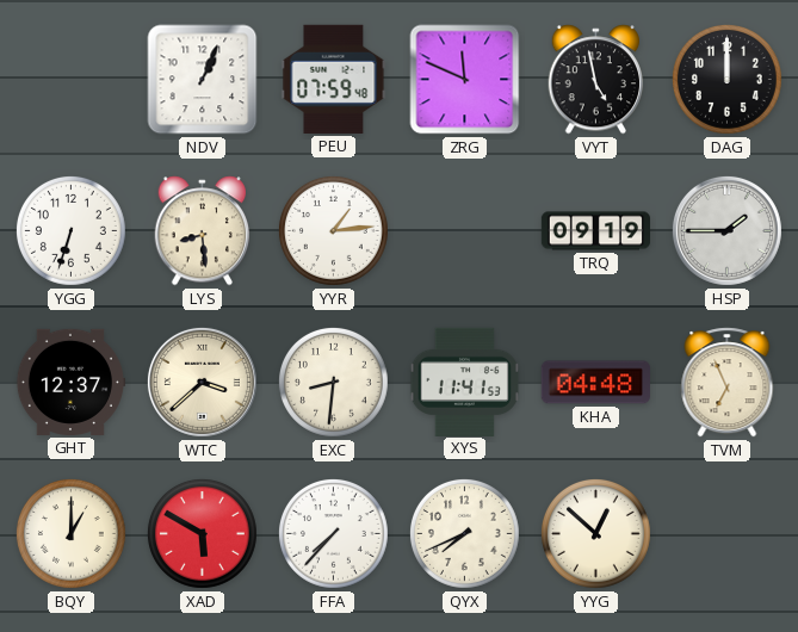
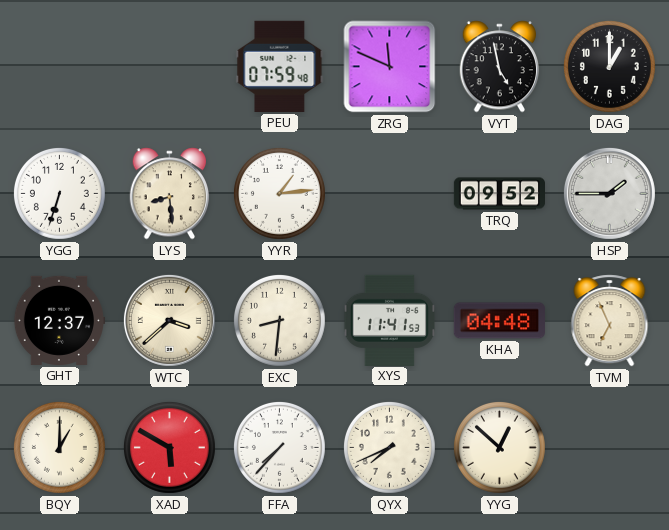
NDV: 1:04 -> none
DAG: 12:00 -> 1:00
TRQ: 09:19 -> 09:52
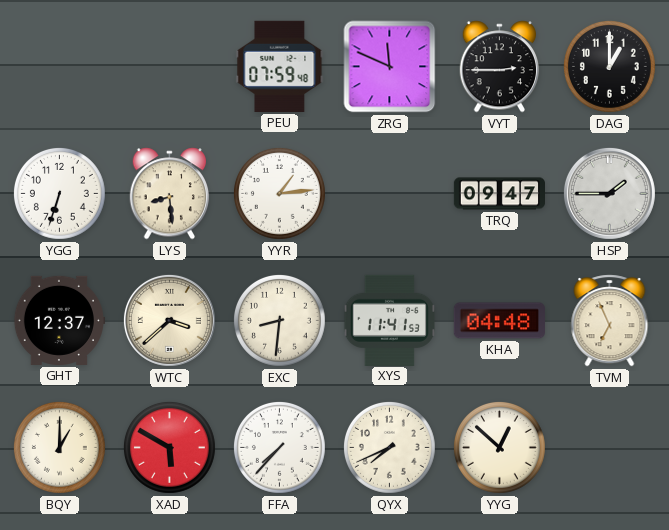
VYT: 4:58 -> 2:45
TRQ: 09:52 -> 09:47
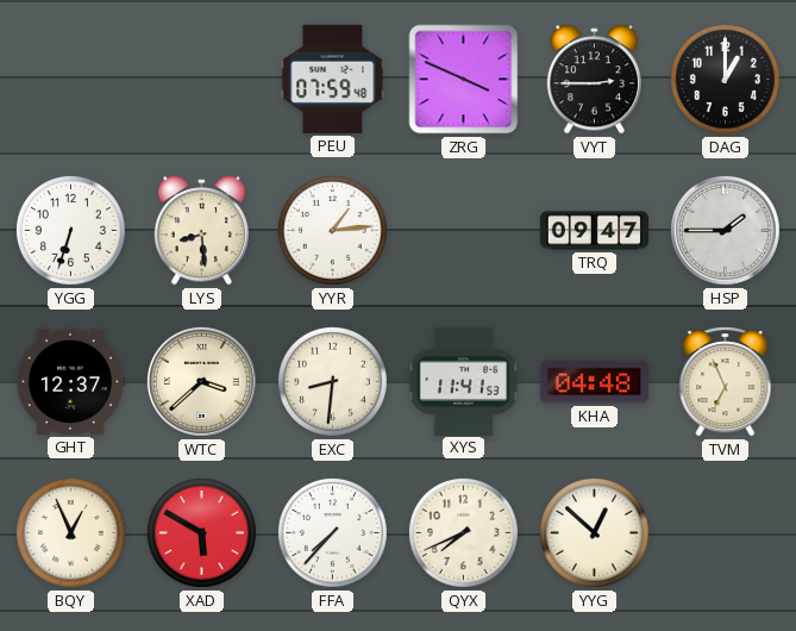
ZRG: 11:49 -> 3:49
BQY: 1:00 -> 12:56
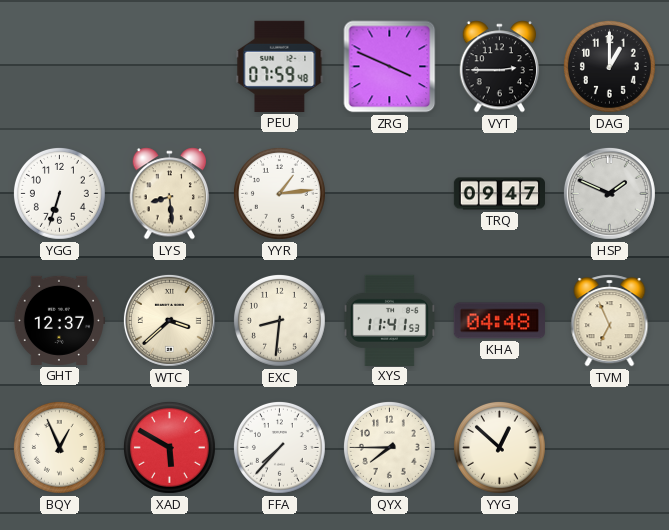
HSP: 1:45 -> 1:49
QYX: 7:41 -> 7:45
